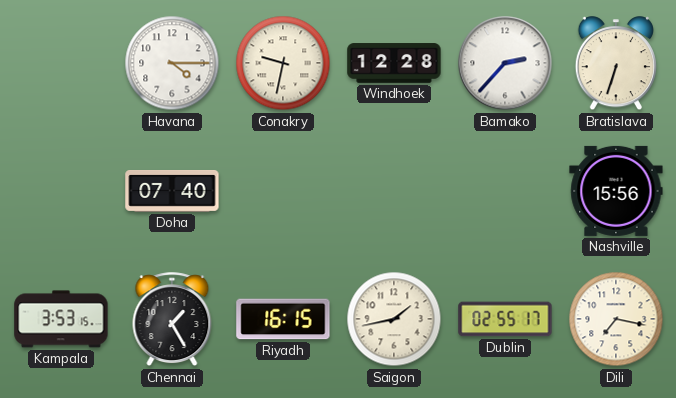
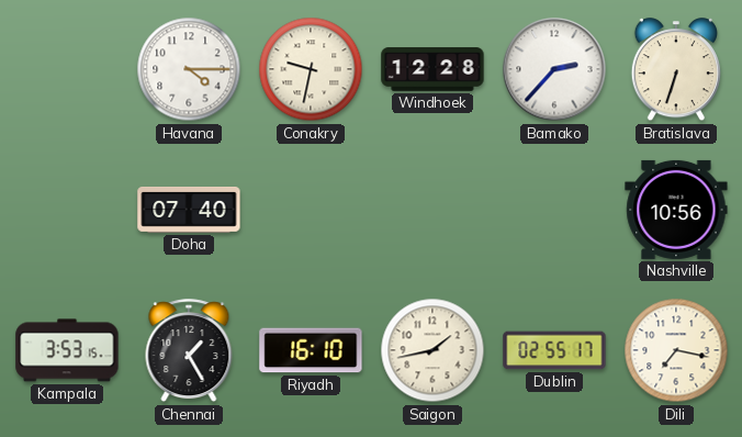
Nashville: 15:56 -> 10:56
Riyadh: 16:15 -> 16:10
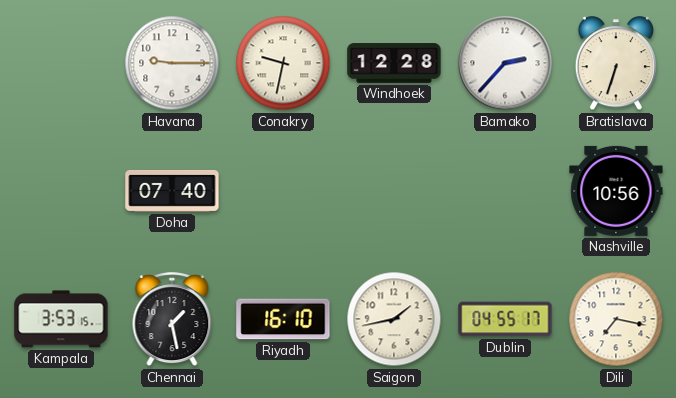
Havana: 4:15 -> 9:15
Chennai: 1:25 -> 1:28
Dublin: 02:55 -> 04:55
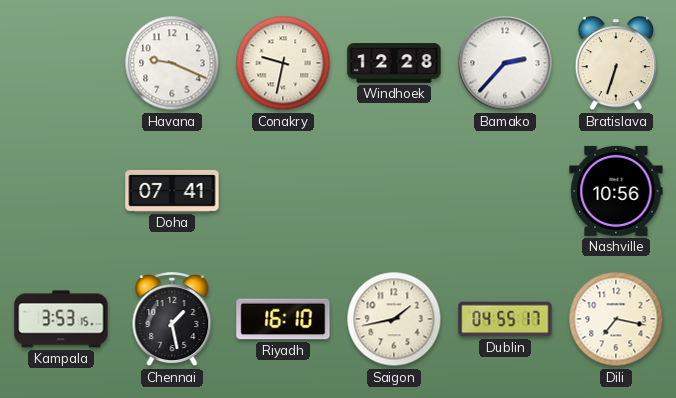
Havana: 9:15 -> 9:19
Doha: 07:40 -> 07:41
